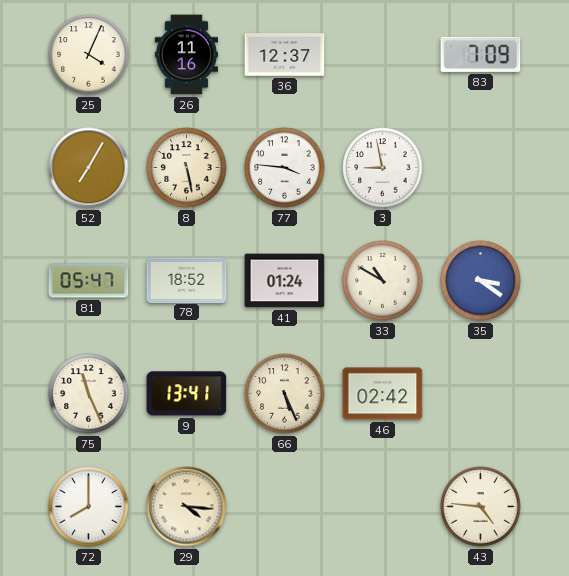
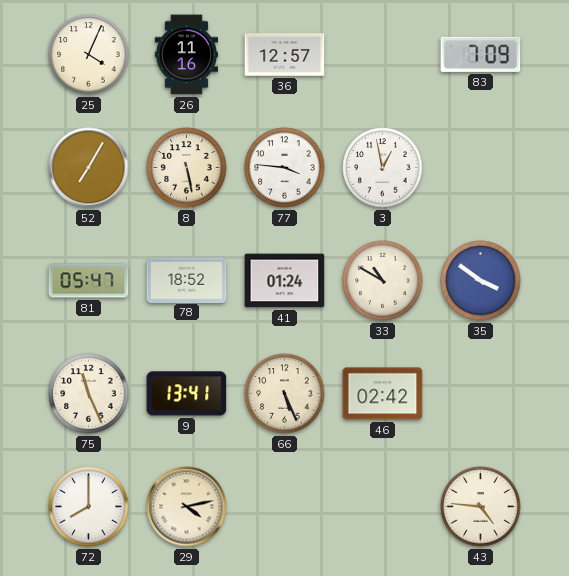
36: 12:37 -> 12:57
3: 8:58 -> 12:58
35: 3:21 -> 3:51
29: 4:16 -> 4:13
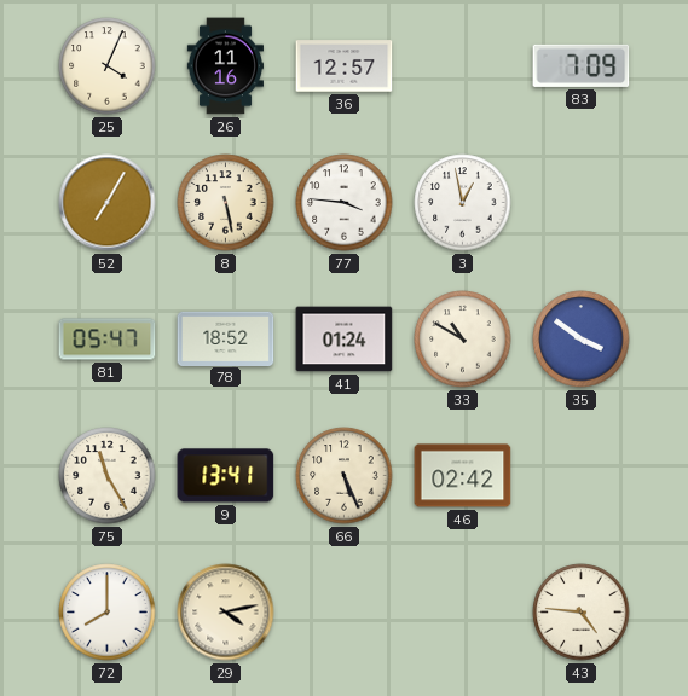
75: 11:26 -> 11:25
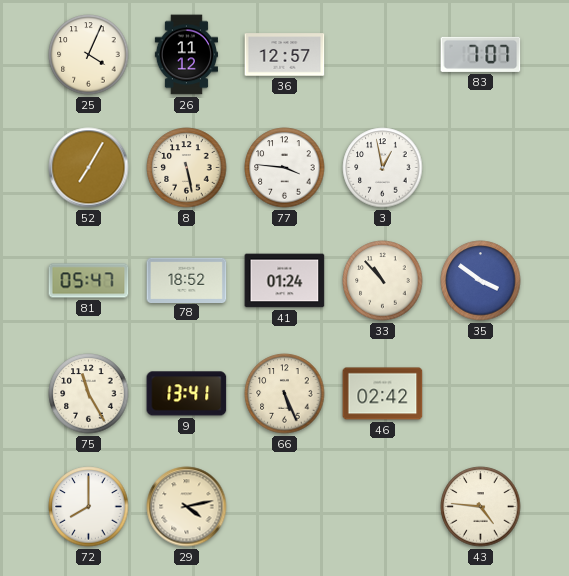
26: 11:16 -> 11:12
83: 7:09 -> 7:07
33: 10:50 -> 10:53
